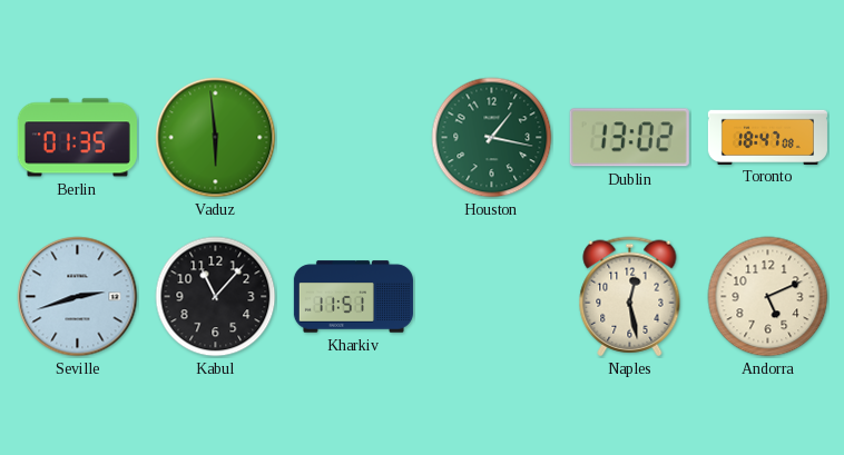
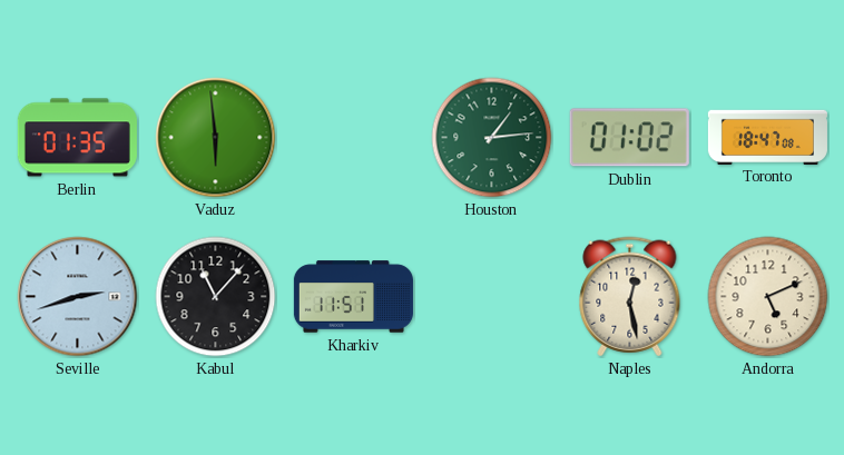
Houston: 1:17 -> 1:14
Dublin: 13:02 -> 01:02
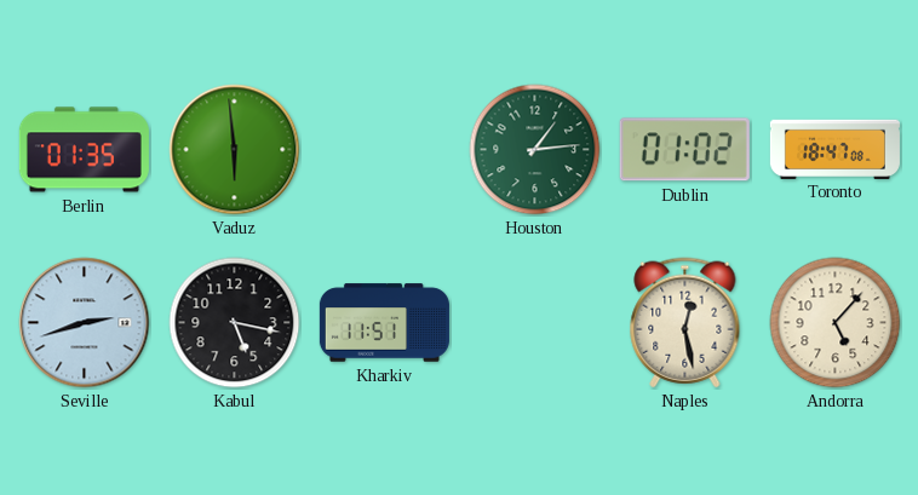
Kabul: 11:07 -> 5:17
Andorra: 5:11 -> 5:07
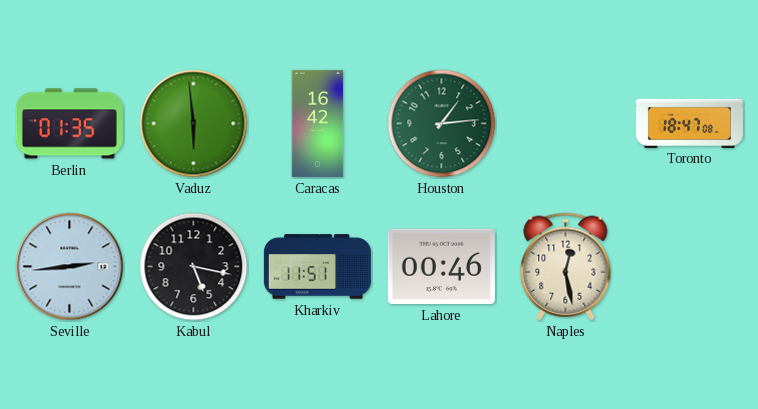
Caracas: none -> 16:42
Dublin: 01:02 -> none
Seville: 2:42 -> 2:44
Lahore: none -> 00:46
Andorra: 5:07 -> none
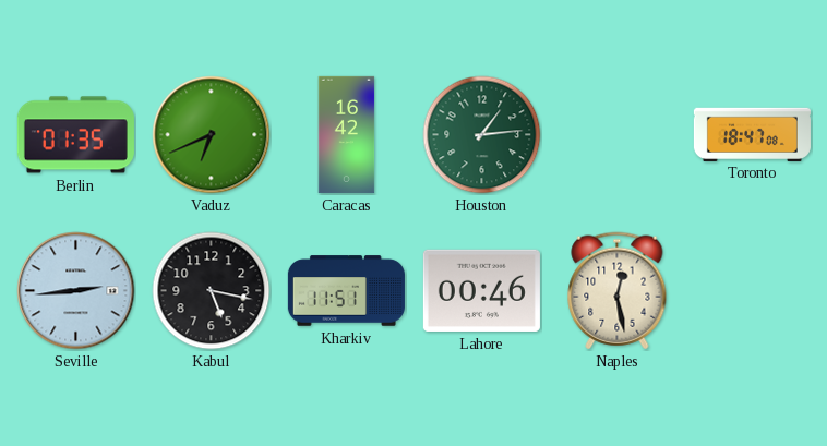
Vaduz: 5:59 -> 6:41
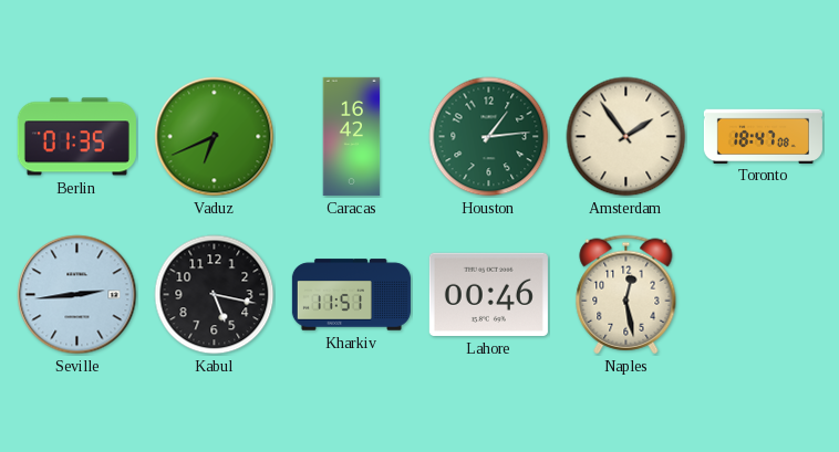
Amsterdam: none -> 1:54
